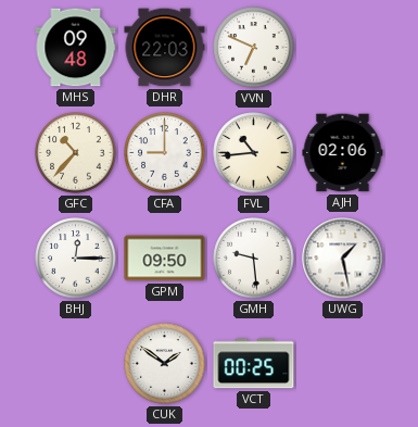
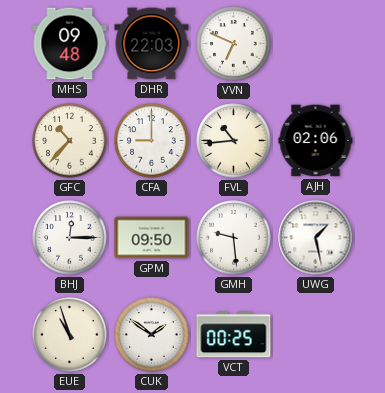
EUE: none -> 10:57
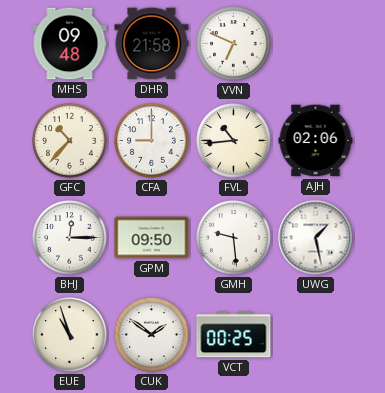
DHR: 22:03 -> 21:58
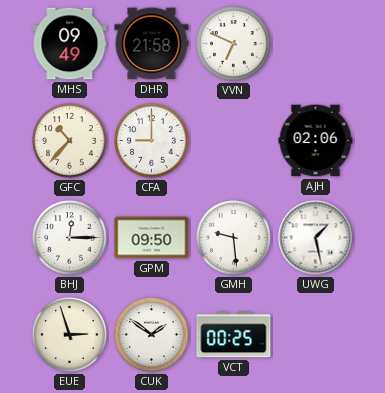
MHS: 09:48 -> 09:49
FVL: 10:44 -> none
EUE: 10:57 -> 2:57
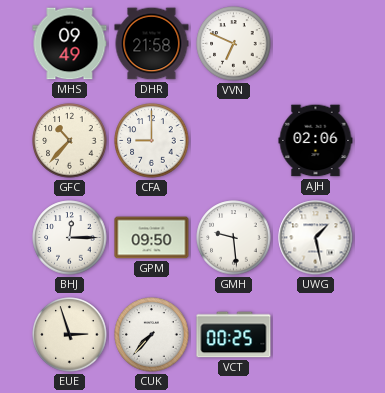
CUK: 1:51 -> 7:37
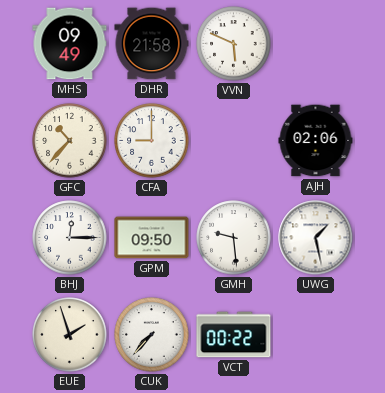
VVN: 6:49 -> 5:49
EUE: 2:57 -> 1:57
VCT: 00:25 -> 00:22
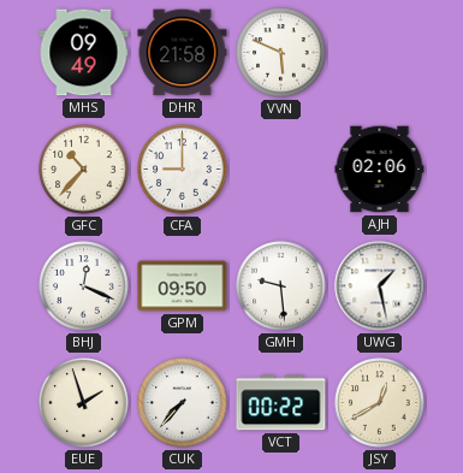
BHJ: 12:15 -> 12:19
JSY: none -> 12:40
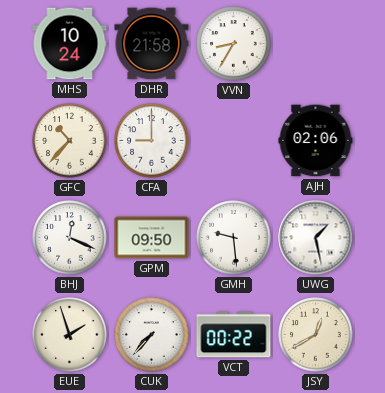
MHS: 09:49 -> 10:24
VVN: 5:49 -> 8:35
